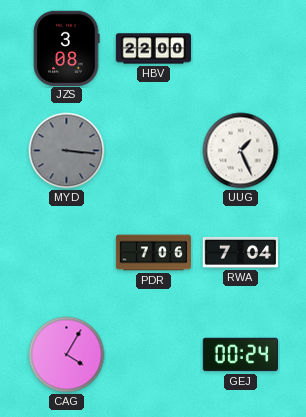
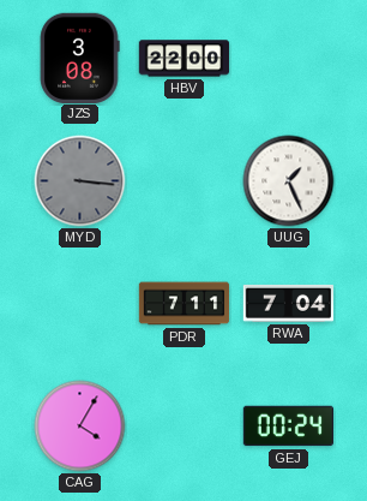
PDR: 7:06 -> 7:11
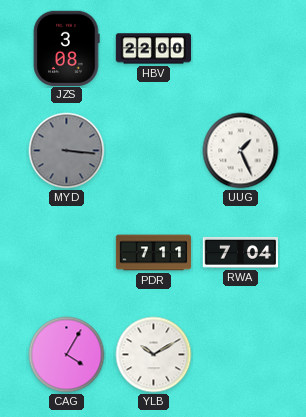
YLB: none -> 10:10
GEJ: 00:24 -> none
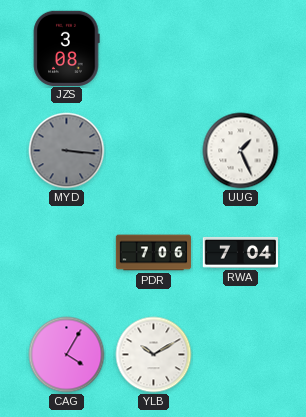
HBV: 22:00 -> none
PDR: 7:11 -> 7:06
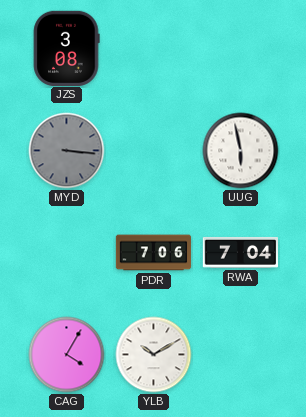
UUG: 1:26 -> 5:58
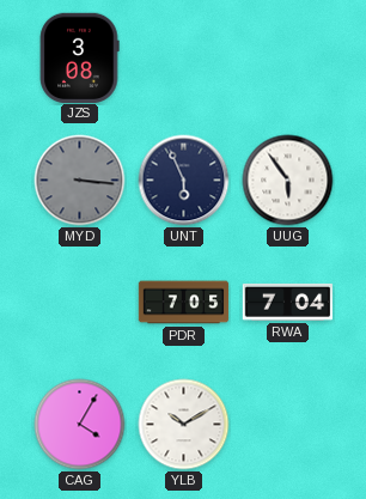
UNT: none -> 5:56
UUG: 5:58 -> 5:54
PDR: 7:06 -> 7:05
